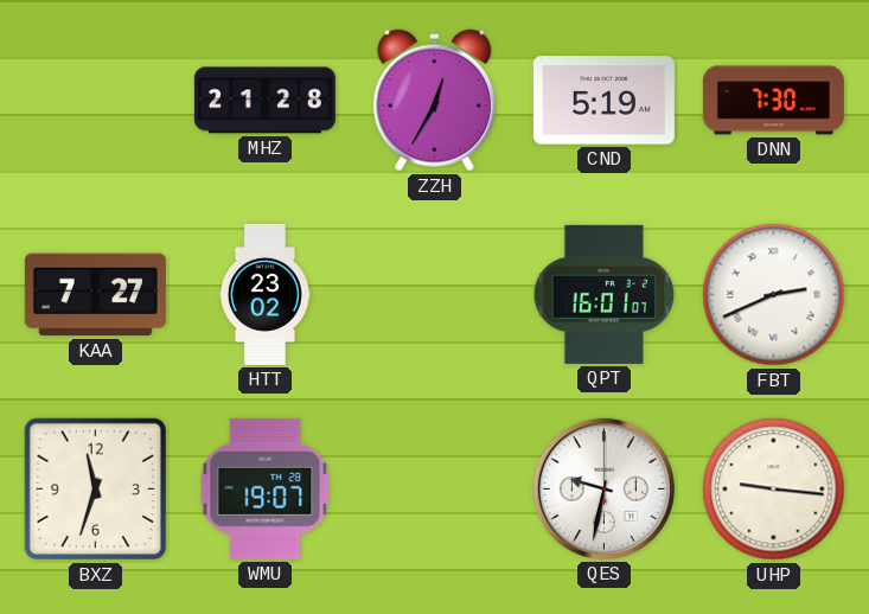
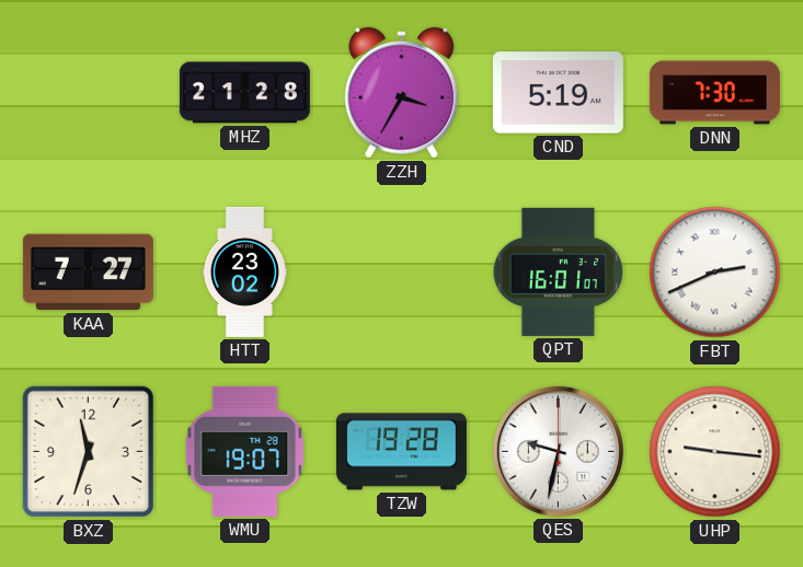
ZZH: 12:35 -> 3:35
TZW: none -> 19:28
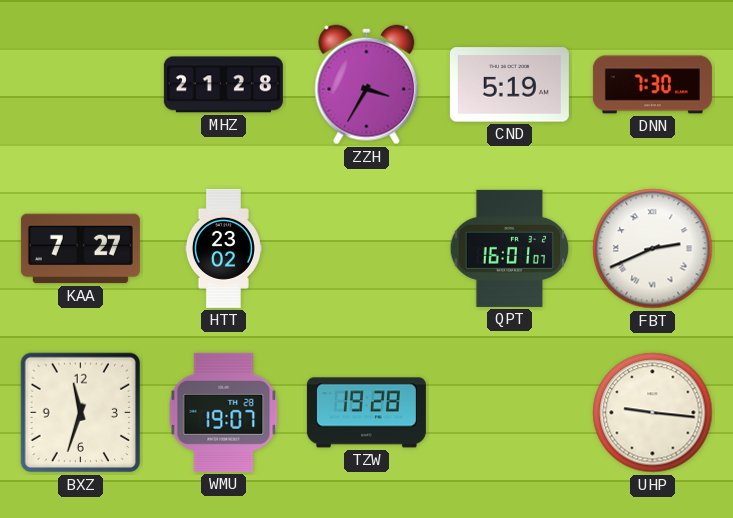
QES: 9:32 -> none
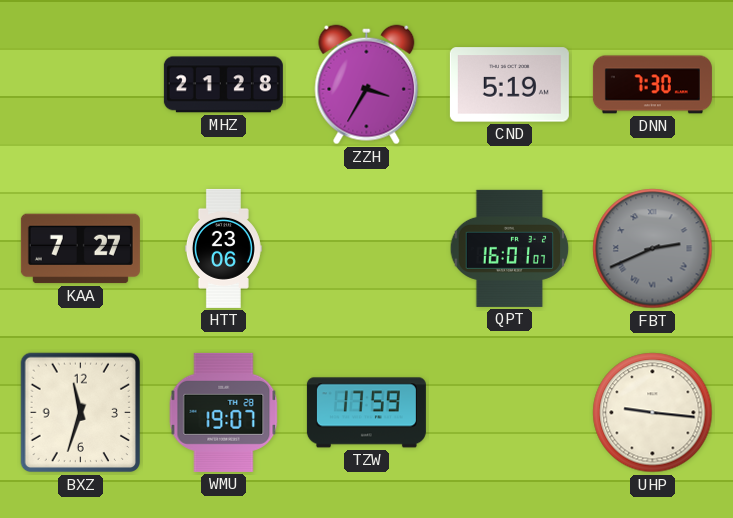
HTT: 23:02 -> 23:06
FBT dial: white -> grey
TZW: 19:28 -> 17:59
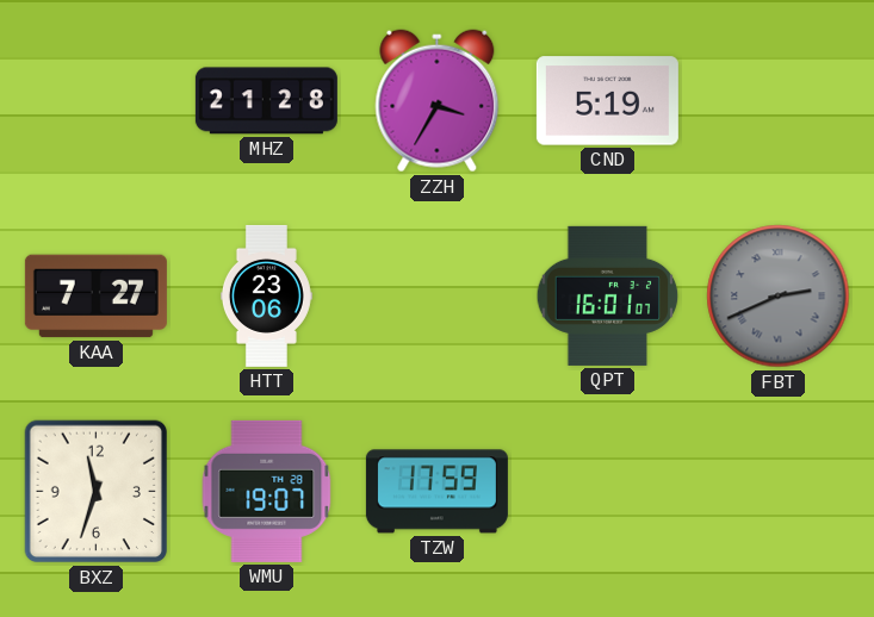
DNN: 7:30 -> none
UHP: 9:16 -> none
